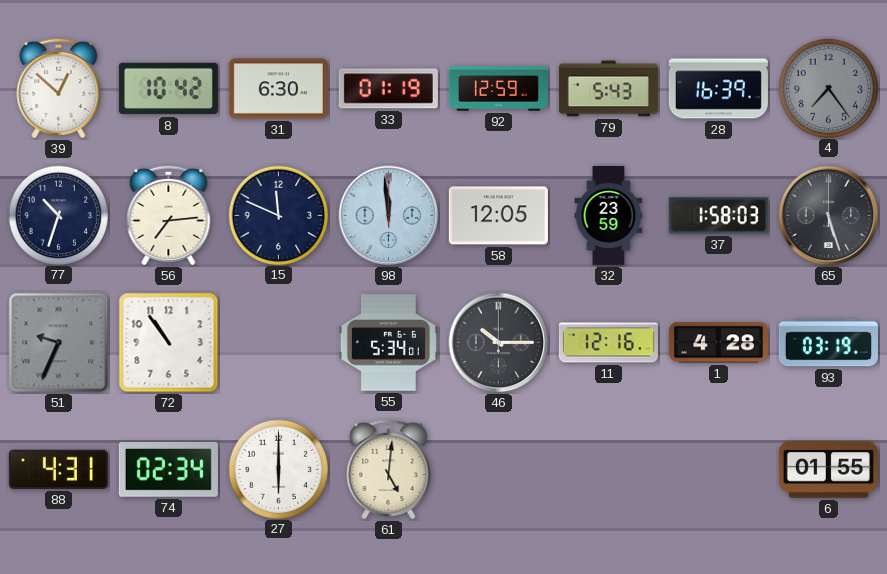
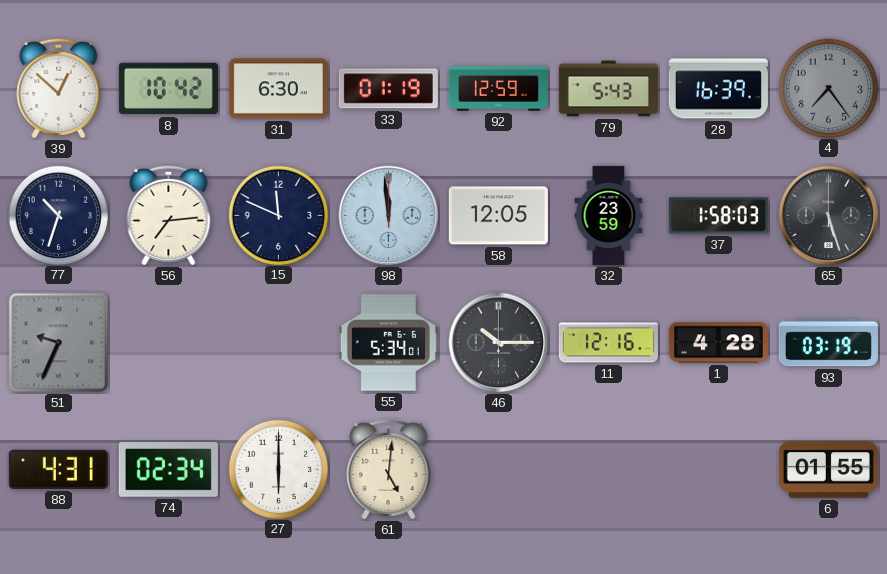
72: 10:54 -> none
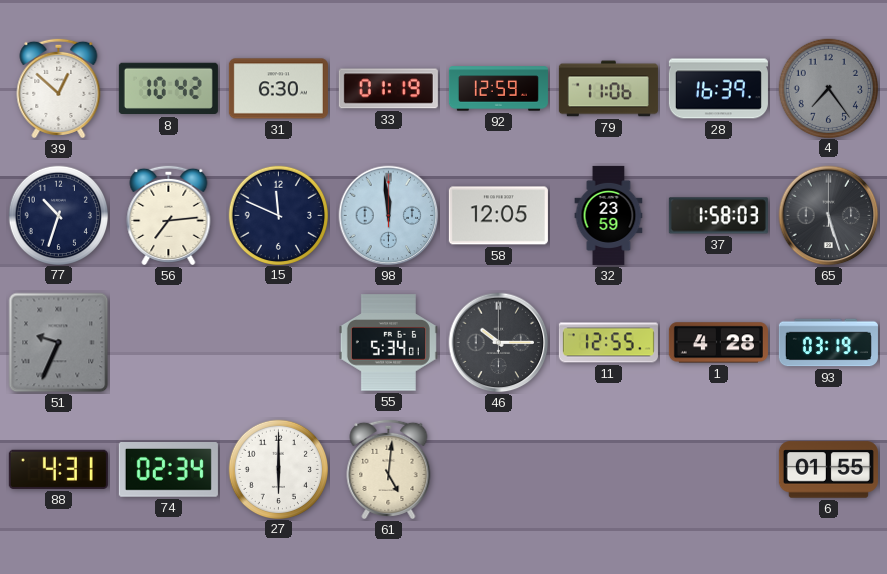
79: 5:43 -> 11:06
11: 12:16 -> 12:55
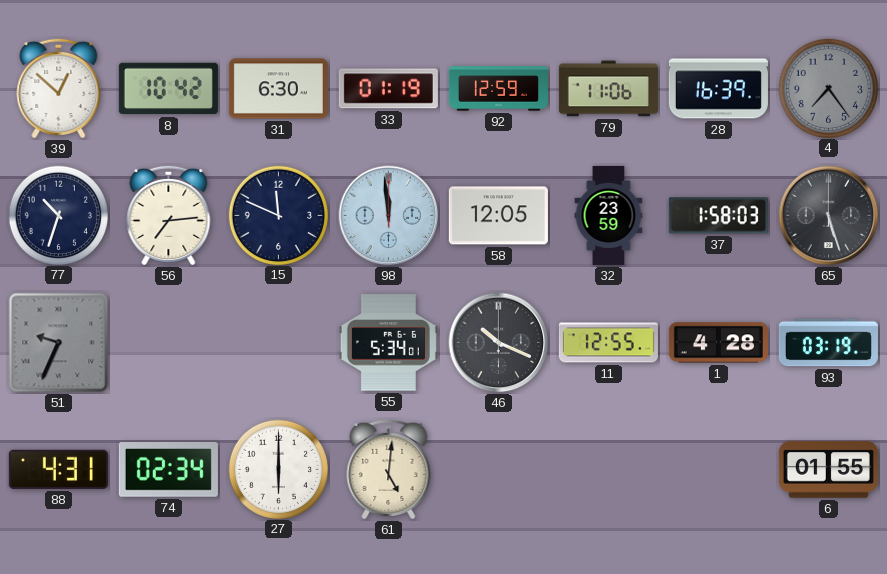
46: 10:15 -> 10:19
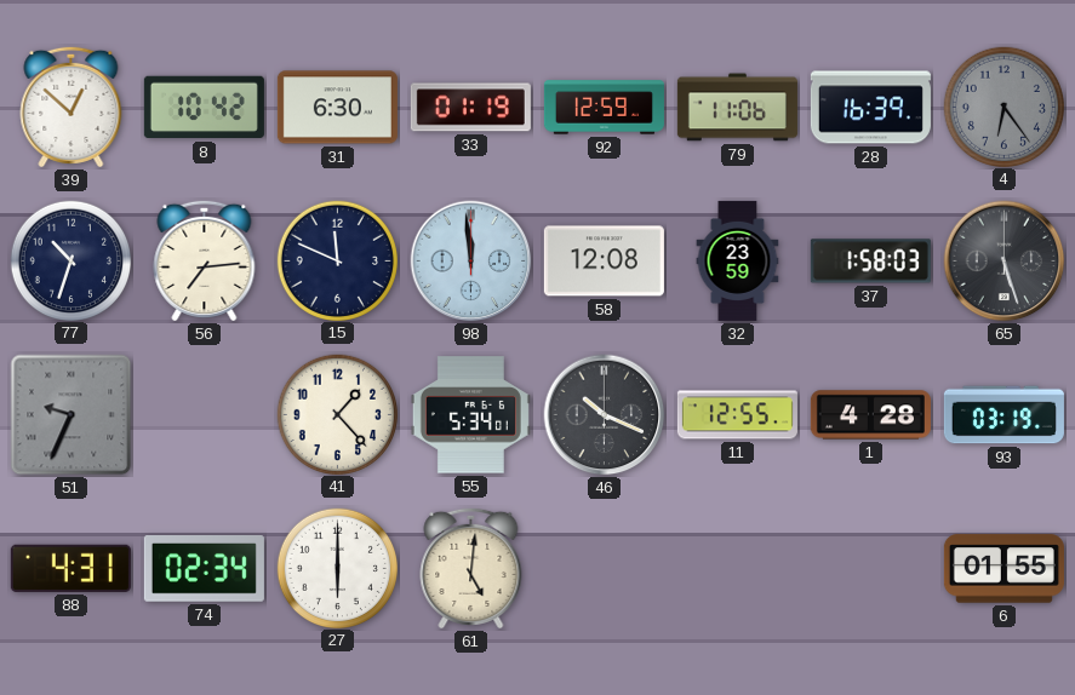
4: 7:24 -> 6:24
58: 12:05 -> 12:08
41: none -> 1:23
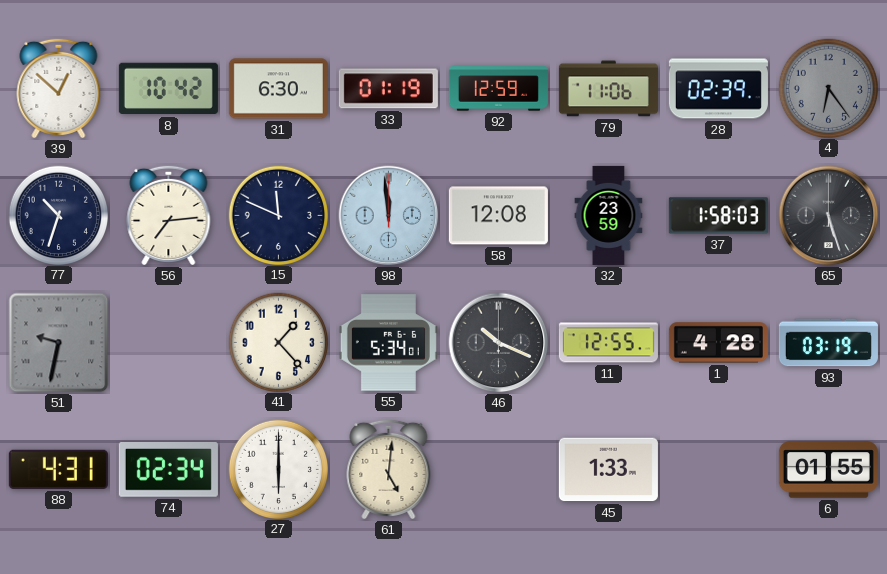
28: 16:39 -> 02:39
51: 9:34 -> 9:32
45: none -> 1:33
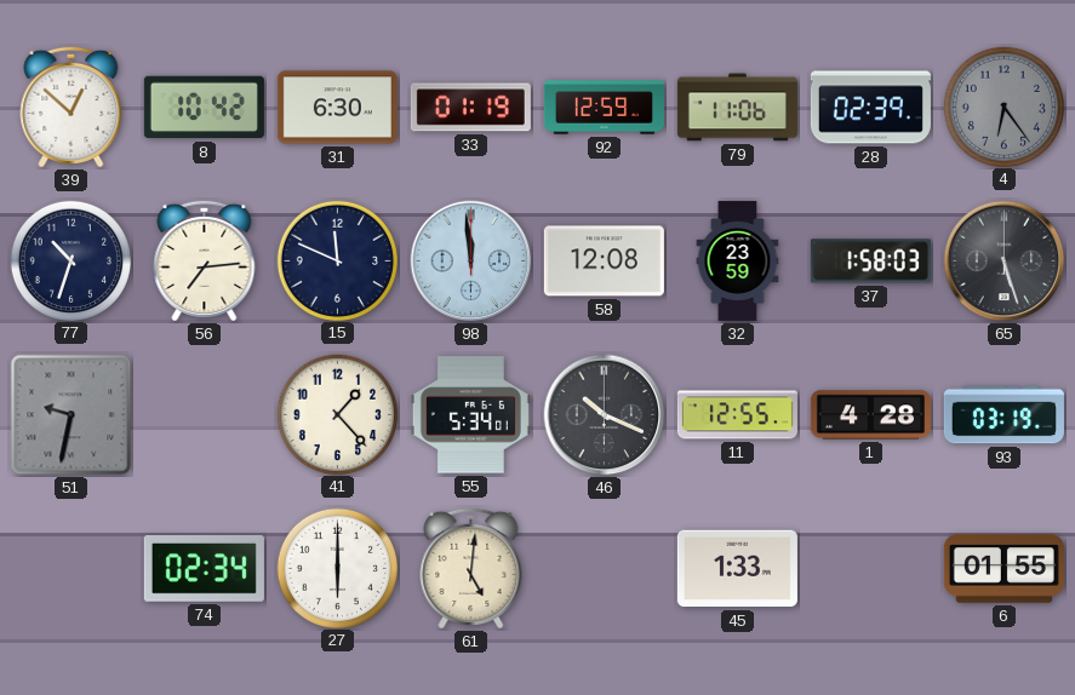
88: 4:31 -> none
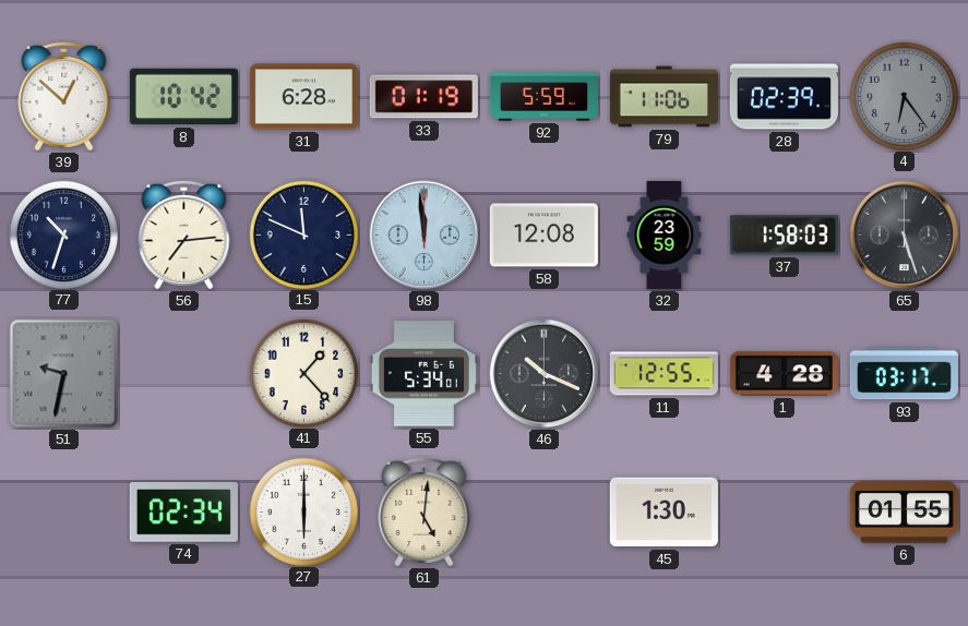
31: 6:30 -> 6:28
92: 12:59 -> 5:59
93: 03:19 -> 03:17
45: 1:33 -> 1:30
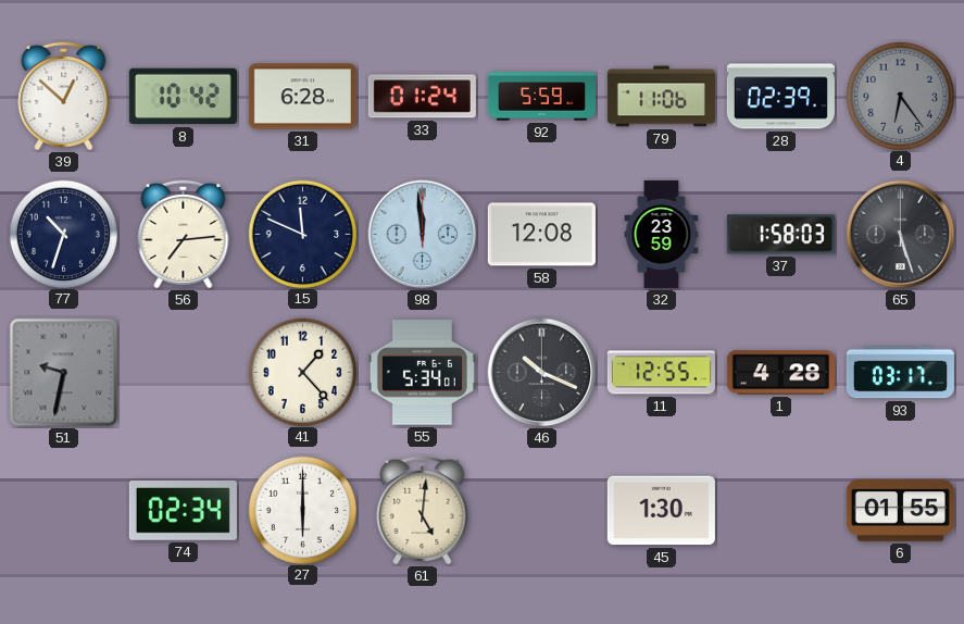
33: 01:19 -> 01:24
